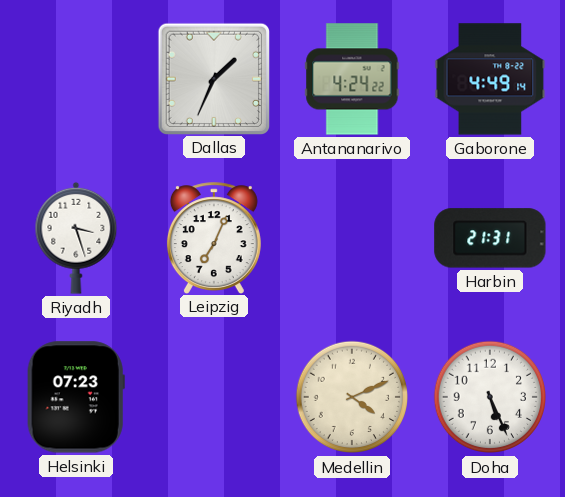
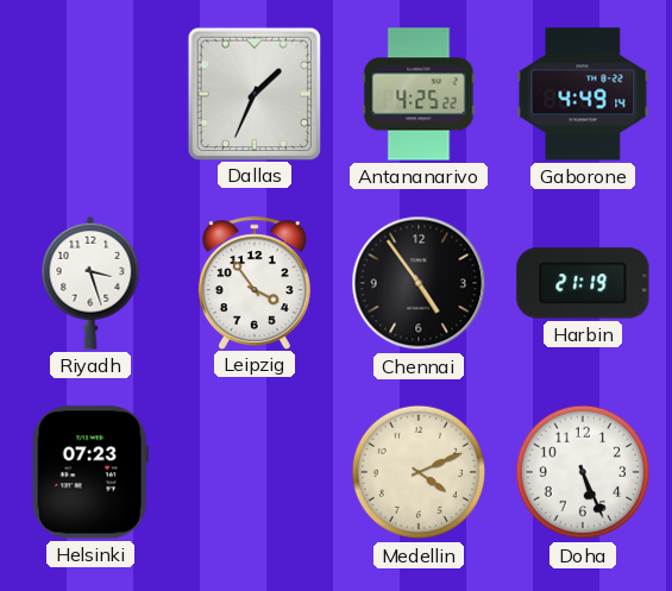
Antananarivo: 4:24 -> 4:25
Leipzig: 7:04 -> 3:54
Chennai: none -> 4:54
Harbin: 21:31 -> 21:19
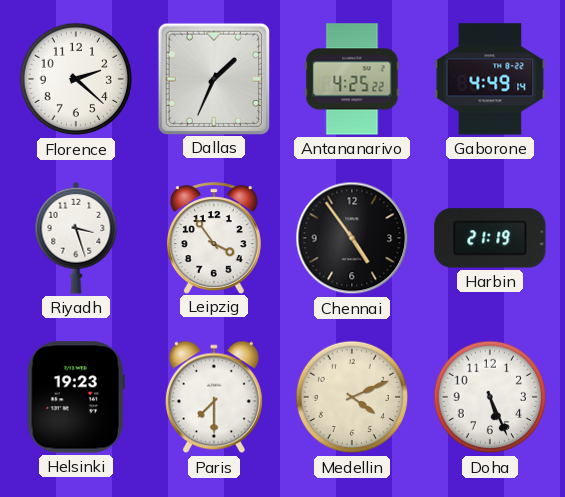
Florence: none -> 2:22
Helsinki: 07:23 -> 19:23
Paris: none -> 7:30
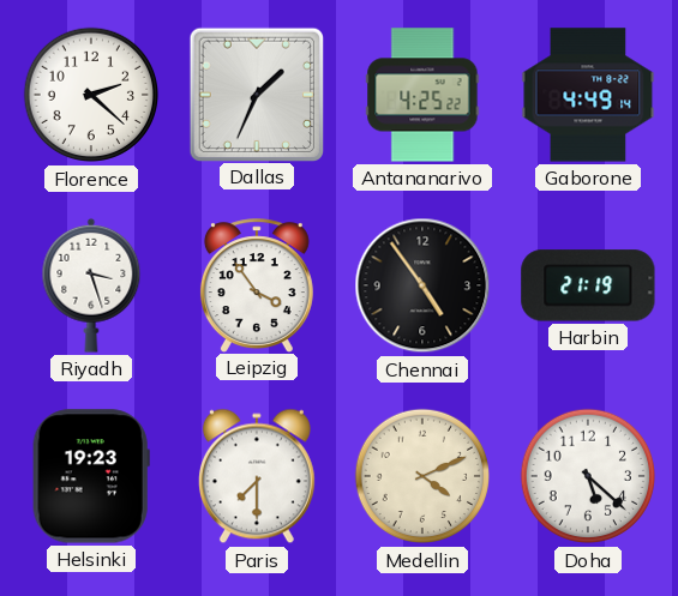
Doha: 5:26 -> 5:22
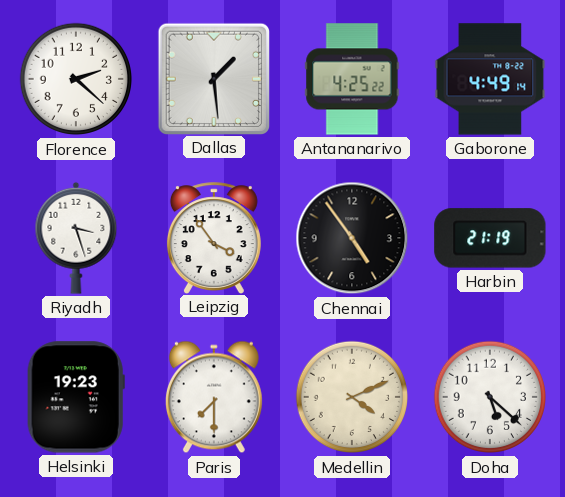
Dallas: 1:34 -> 1:29
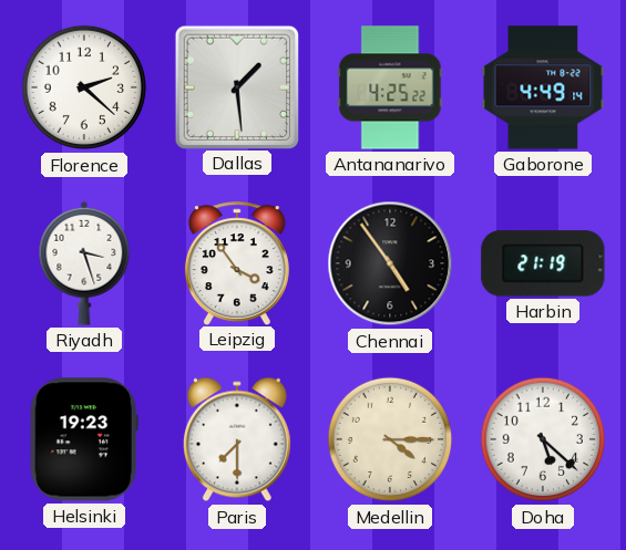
Medellin: 4:11 -> 4:15
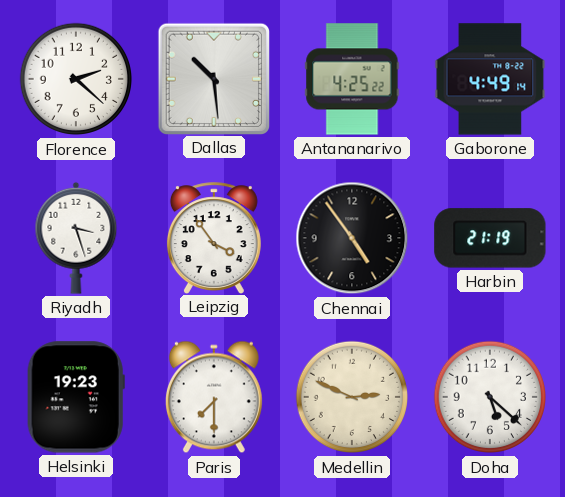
Dallas: 1:29 -> 10:29
Medellin: 4:15 -> 2:49
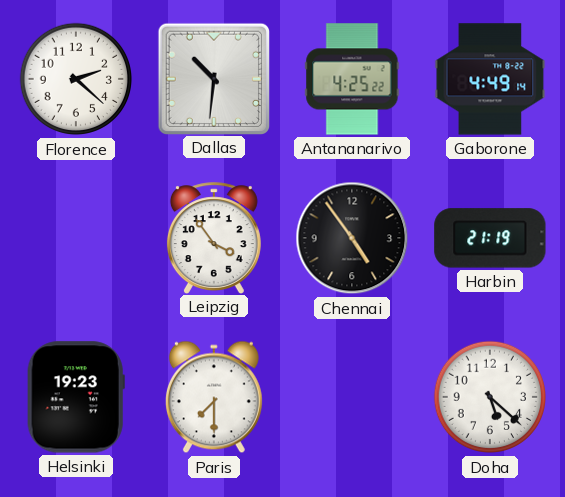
Dallas: 10:29 -> 10:31
Riyadh: 3:27 -> none
Medellin: 2:49 -> none
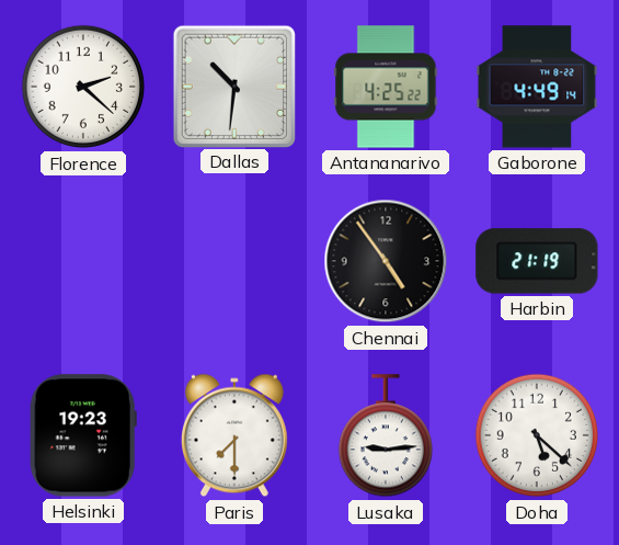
Leipzig: 3:54 -> none
Lusaka: none -> 9:14
